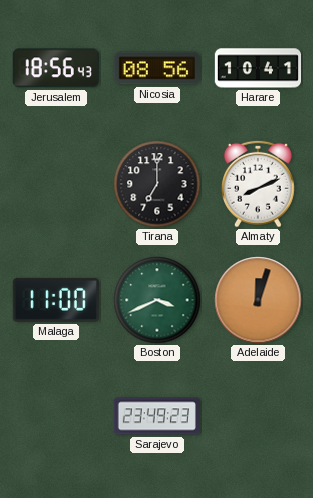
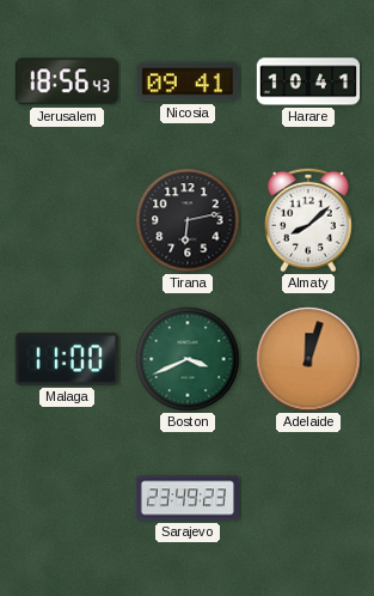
Nicosia: 08:56 -> 09:41
Tirana: 7:00 -> 6:13
Almaty: 8:11 -> 8:08
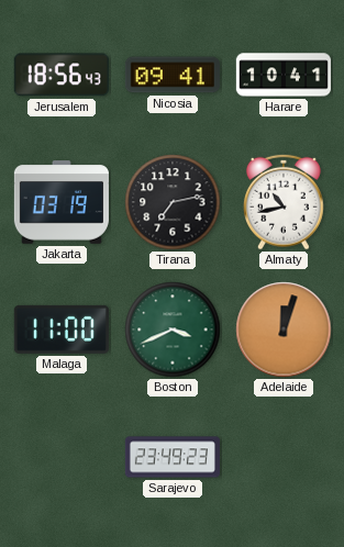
Jakarta: none -> 03:19
Tirana: 6:13 -> 7:13
Almaty: 8:08 -> 10:43
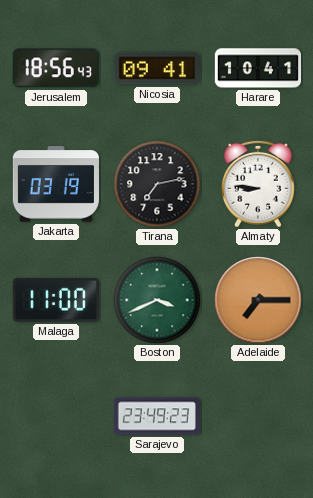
Almaty: 10:43 -> 8:46
Adelaide: 12:03 -> 7:15
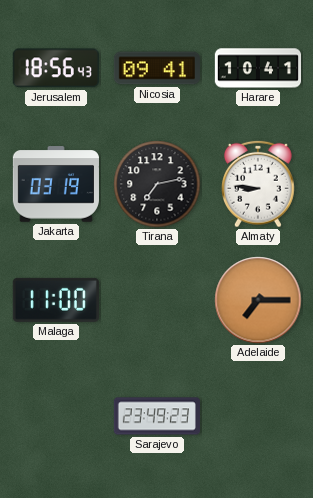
Boston: 3:41 -> none
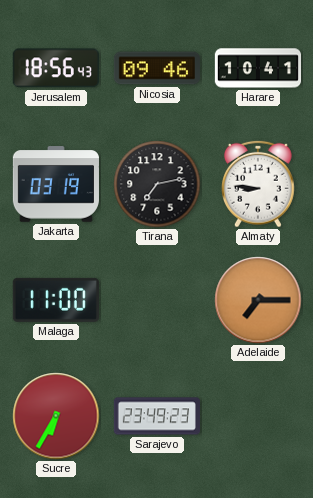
Nicosia: 09:41 -> 09:46
Sucre: none -> 6:35
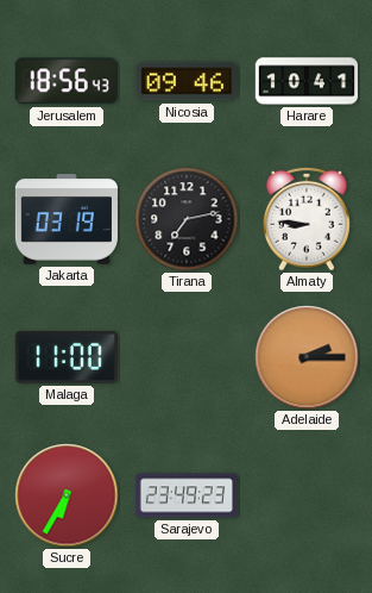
Adelaide: 7:15 -> 2:15
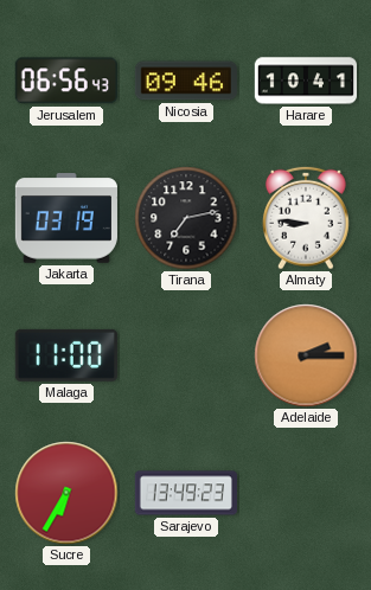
Jerusalem: 18:56 -> 06:56
Sarajevo: 23:49 -> 13:49
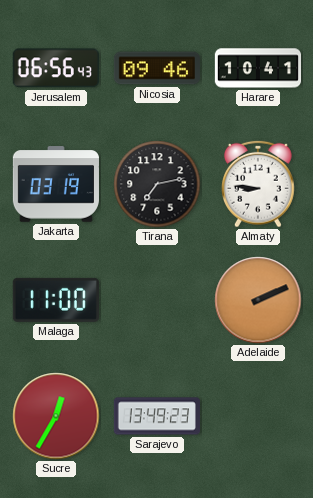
Adelaide: 2:15 -> 2:11
Sucre: 6:35 -> 12:35
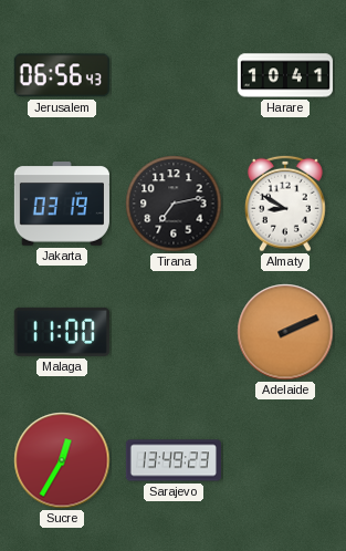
Nicosia: 09:46 -> none
Almaty: 8:46 -> 8:50
